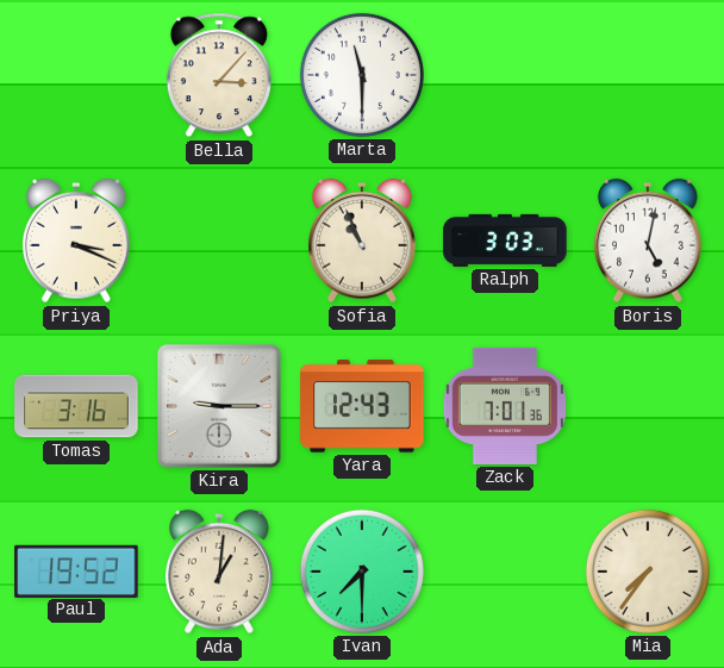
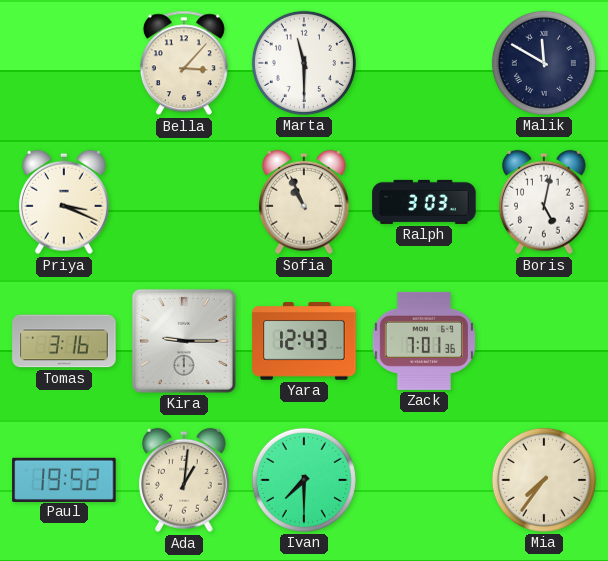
Malik: none -> 11:50
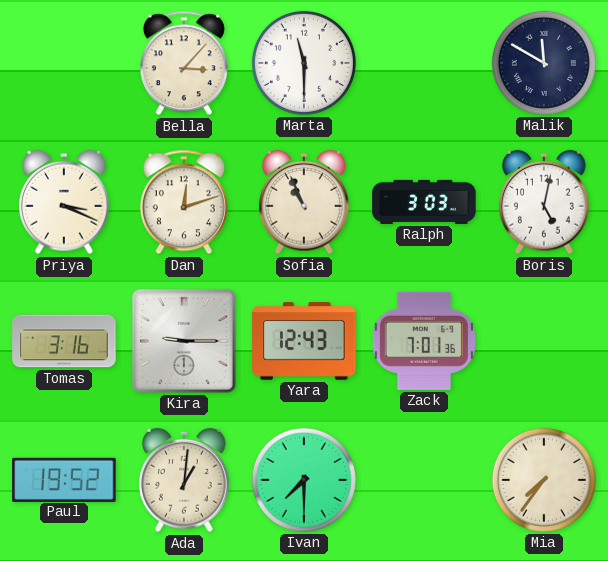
Dan: none -> 12:12
